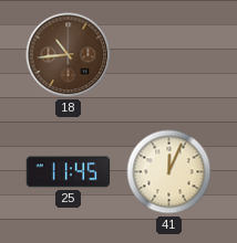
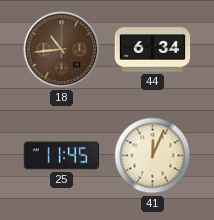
44: none -> 6:34
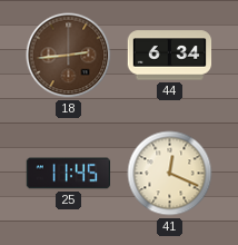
18: 10:44 -> 2:44
41: 12:04 -> 12:19
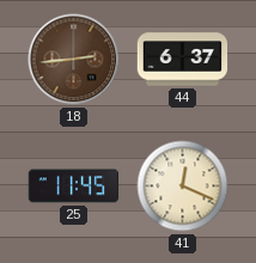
44: 6:34 -> 6:37
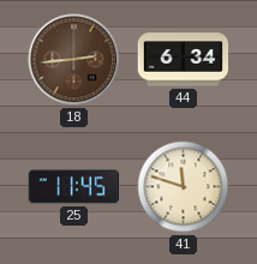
44: 6:37 -> 6:34
41: 12:19 -> 11:48
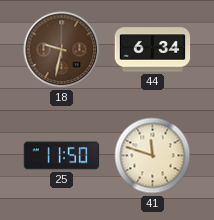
18: 2:44 -> 9:32
25: 11:45 -> 11:50
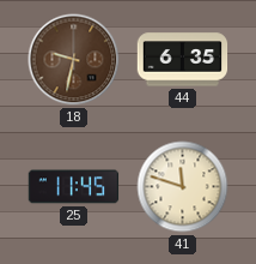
44: 6:34 -> 6:35
25: 11:50 -> 11:45
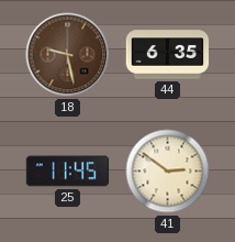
18: 9:32 -> 9:28
41: 11:48 -> 2:51
